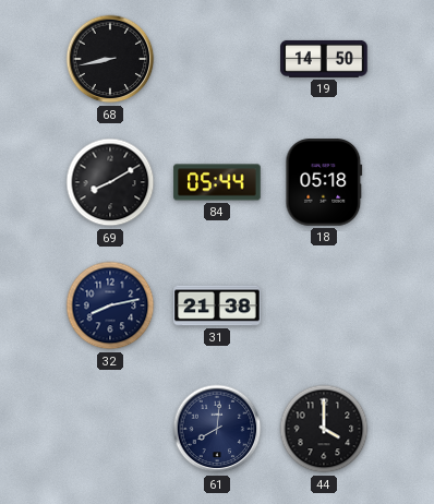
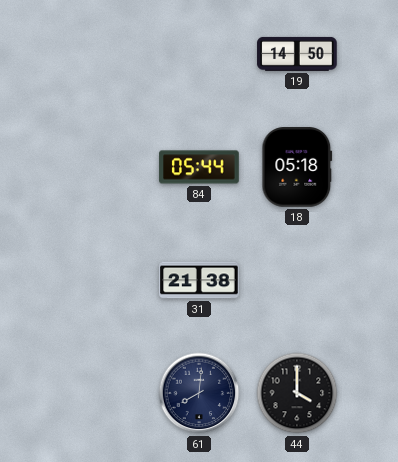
68: 8:43 -> none
69: 8:10 -> none
32: 8:13 -> none
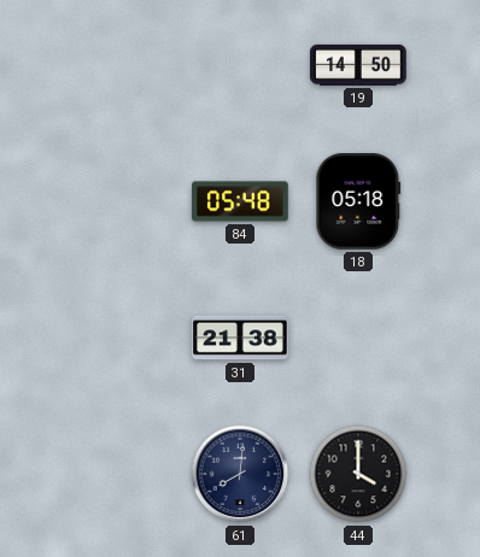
84: 05:44 -> 05:48
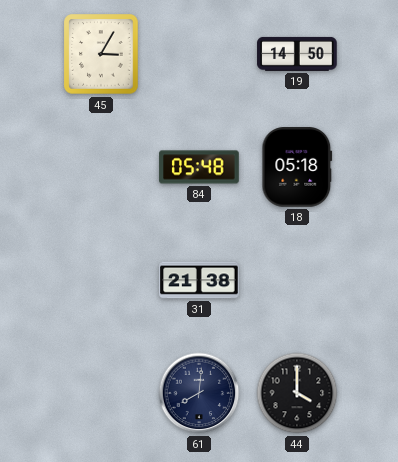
45: none -> 3:05
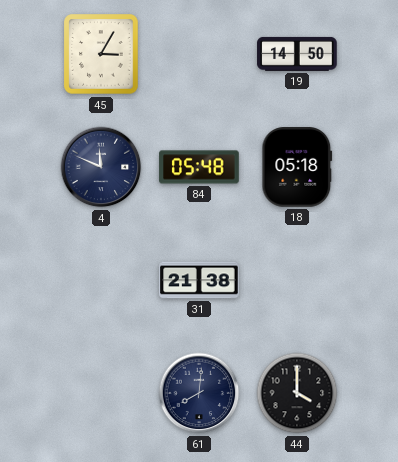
4: none -> 11:49
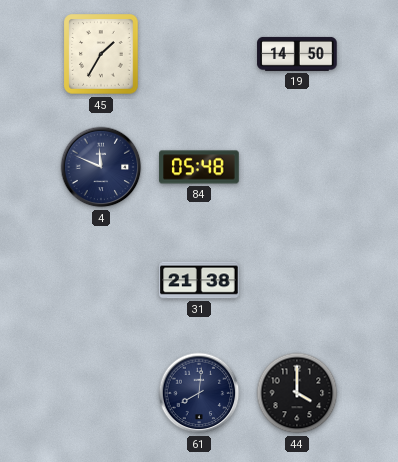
45: 3:05 -> 1:35
18: 05:18 -> none
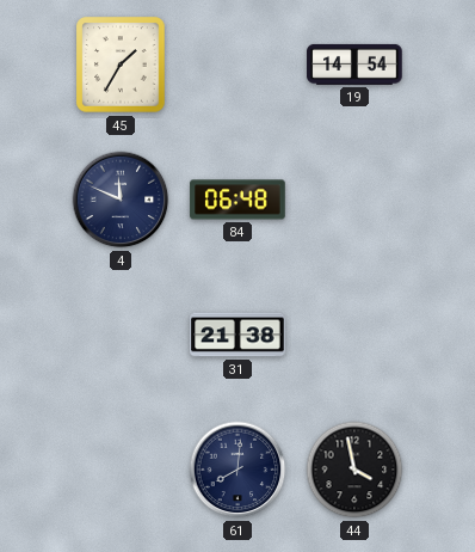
19: 14:50 -> 14:54
84: 05:48 -> 06:48
44: 4:00 -> 3:58
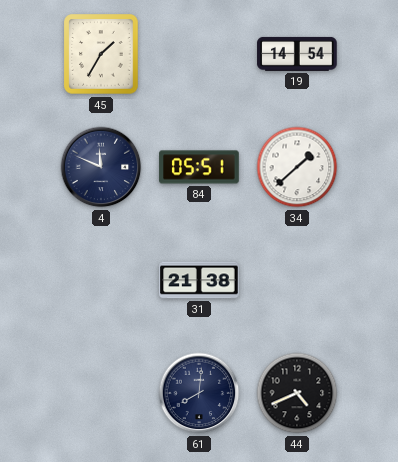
84: 06:48 -> 05:51
34: none -> 1:38
44: 3:58 -> 4:41
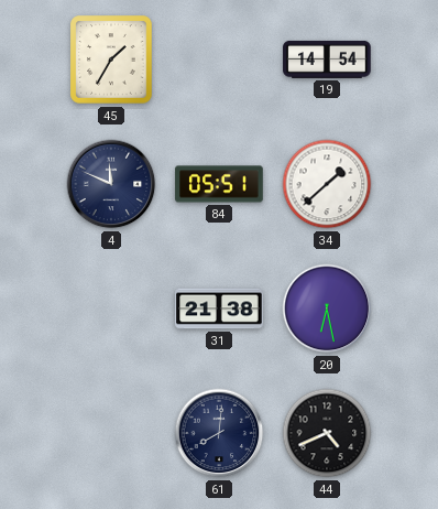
20: none -> 6:28
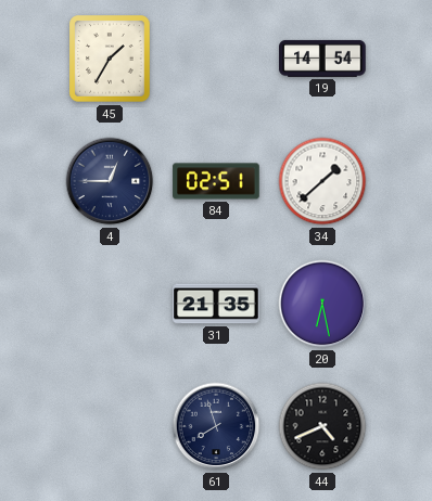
4: 11:49 -> 12:45
84: 05:51 -> 02:51
31: 21:38 -> 21:35
61: 8:01 -> 7:57
